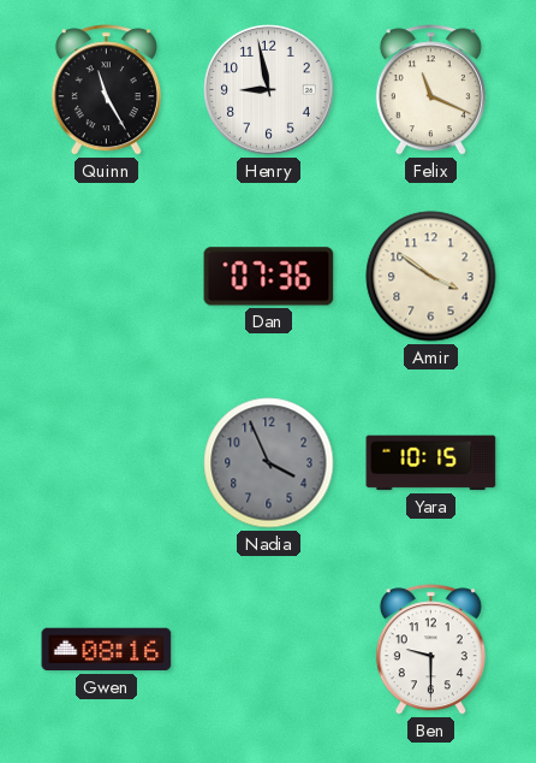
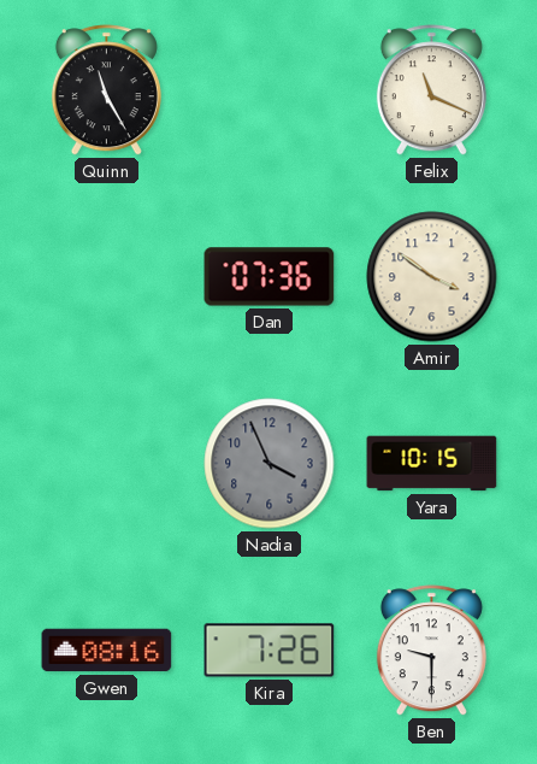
Henry: 8:58 -> none
Kira: none -> 7:26
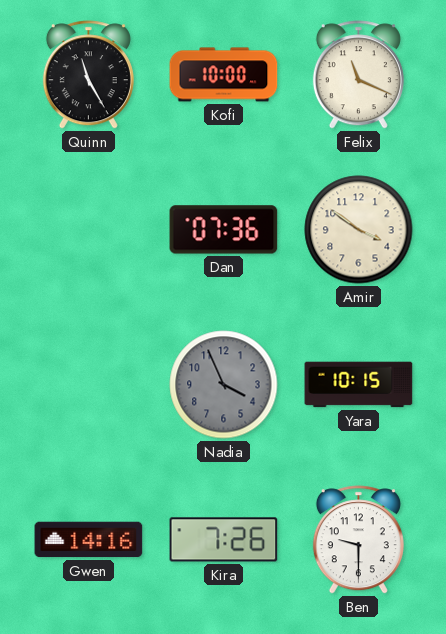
Kofi: none -> 10:00
Gwen: 08:16 -> 14:16
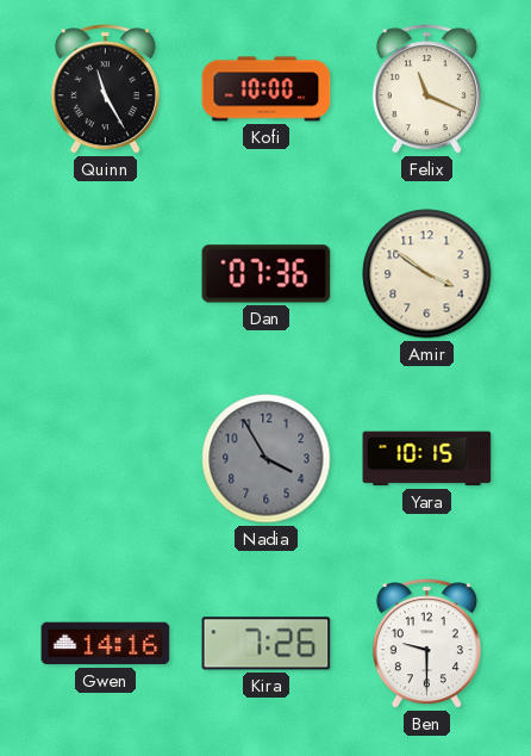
Nadia: 3:56 -> 3:55
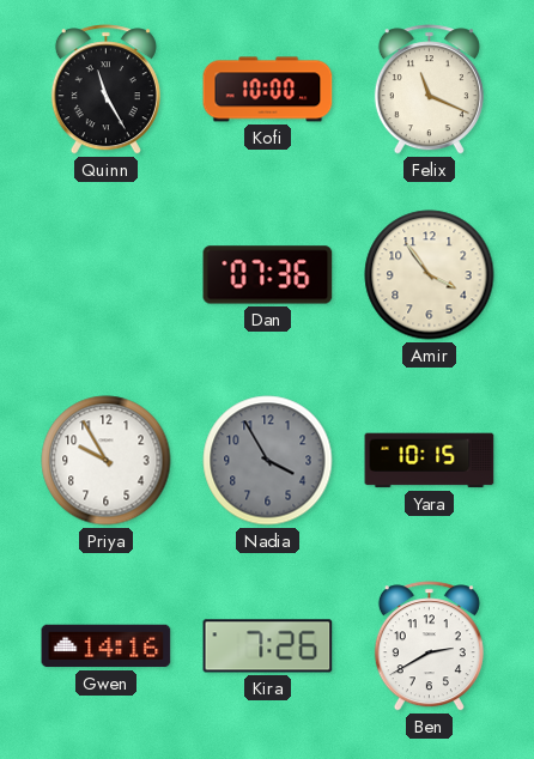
Amir: 3:51 -> 3:54
Priya: none -> 9:55
Ben: 9:30 -> 2:40
